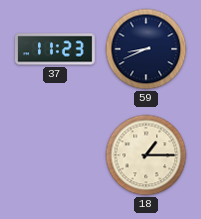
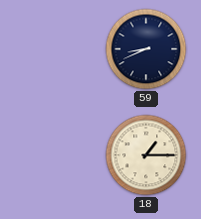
37: 11:23 -> none
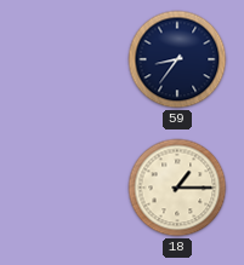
59: 8:41 -> 8:36
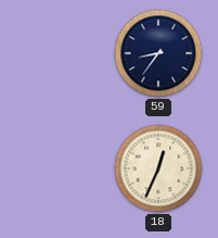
18: 1:15 -> 12:34
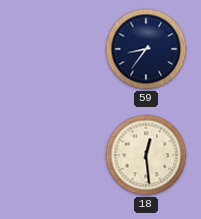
18: 12:34 -> 12:29
